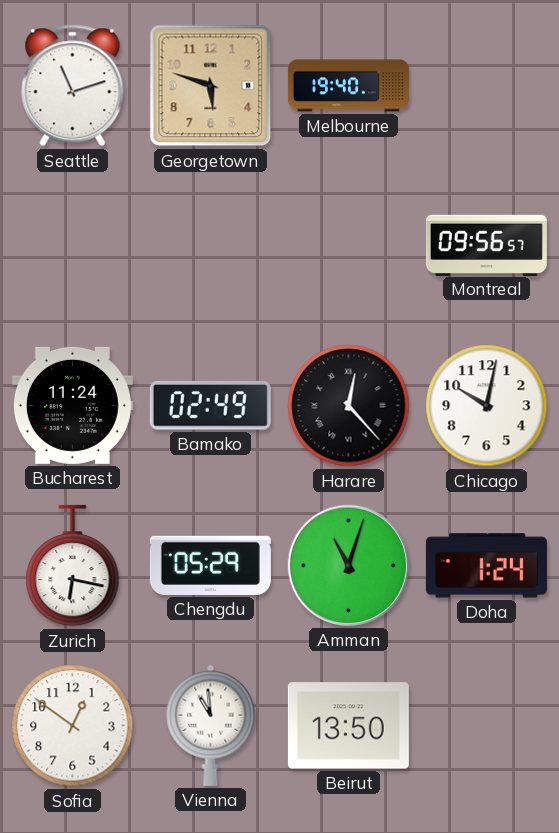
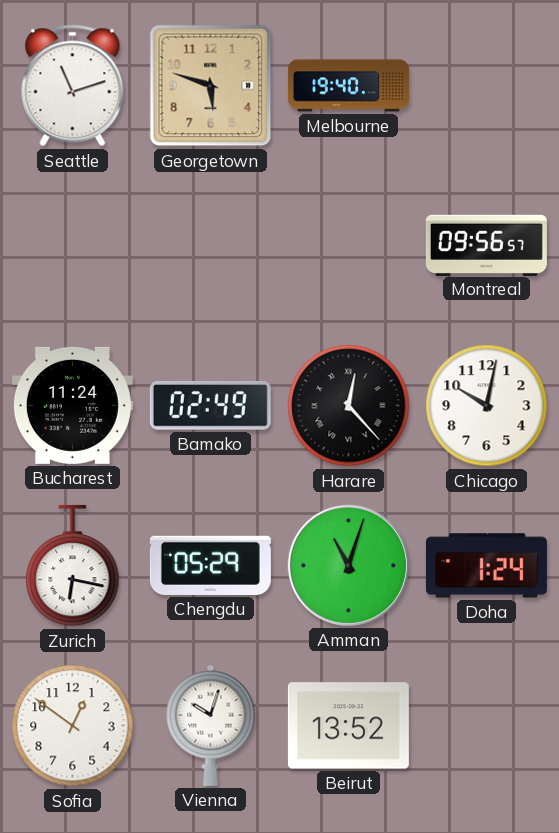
Vienna: 10:59 -> 10:03
Beirut: 13:50 -> 13:52
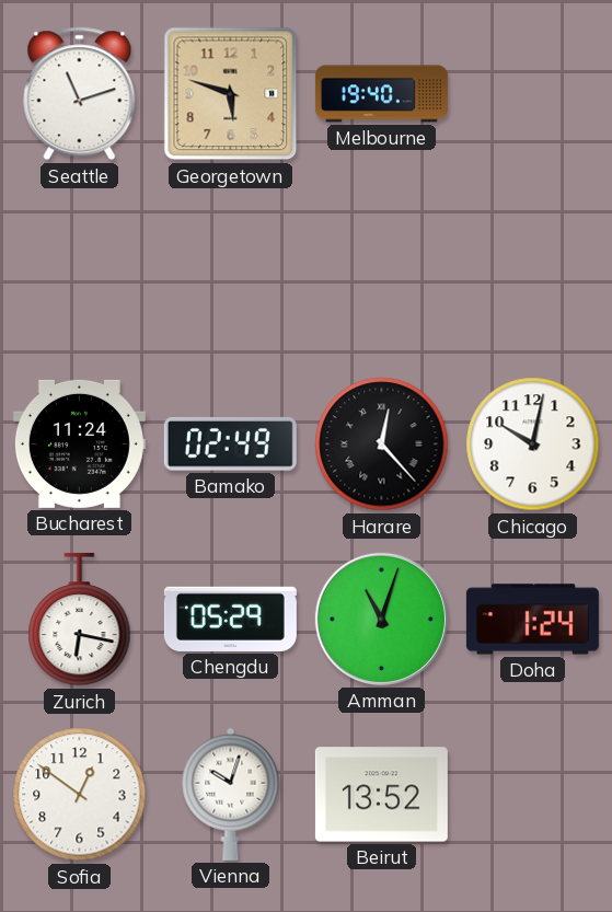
Montreal: 09:56 -> none
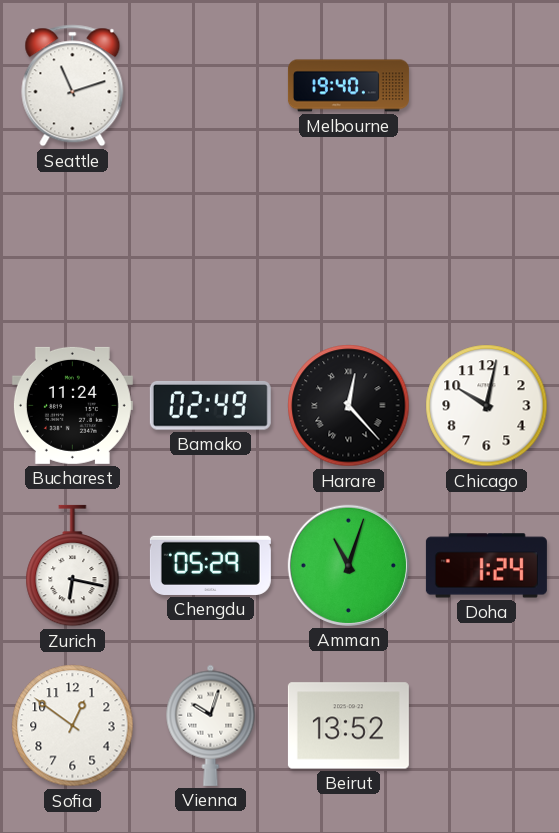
Georgetown: 5:48 -> none
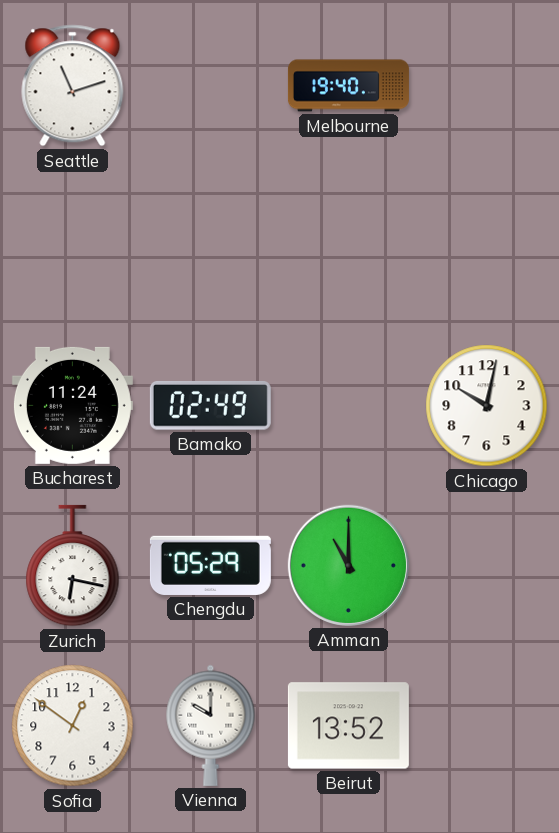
Harare: 12:23 -> none
Amman: 11:03 -> 11:00
Doha: 1:24 -> none
Vienna: 10:03 -> 10:00
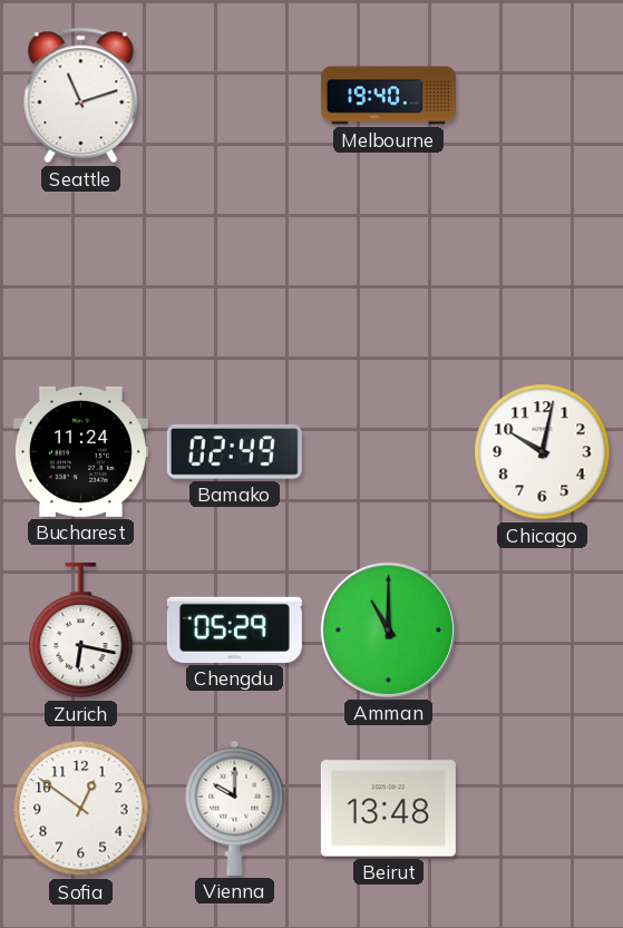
Beirut: 13:52 -> 13:48
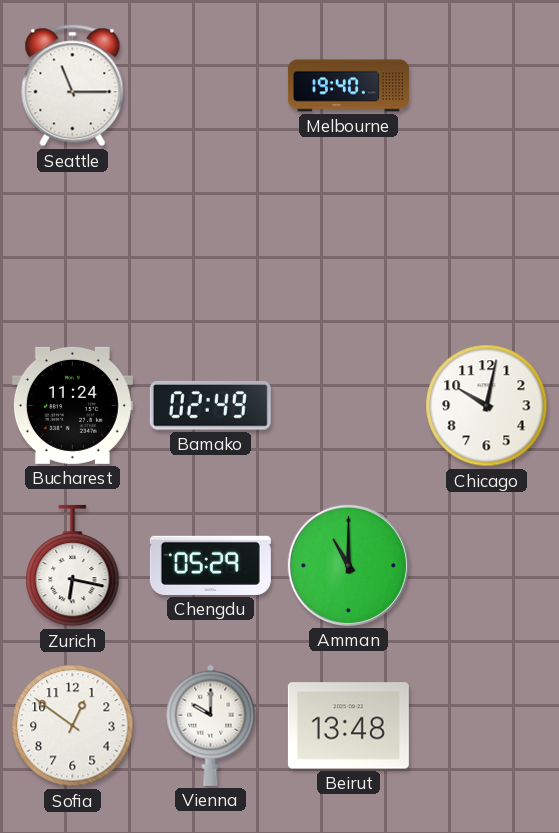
Seattle: 11:12 -> 11:15
